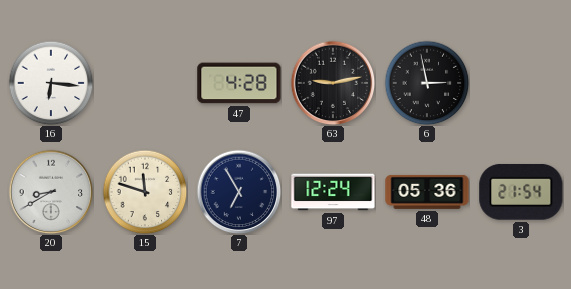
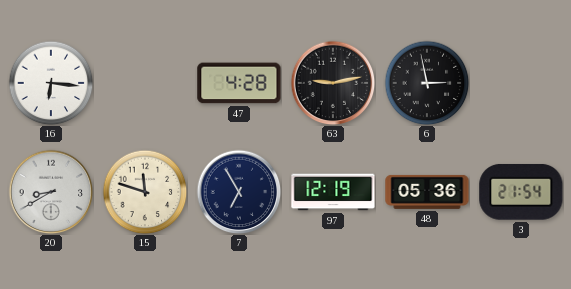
97: 12:24 -> 12:19
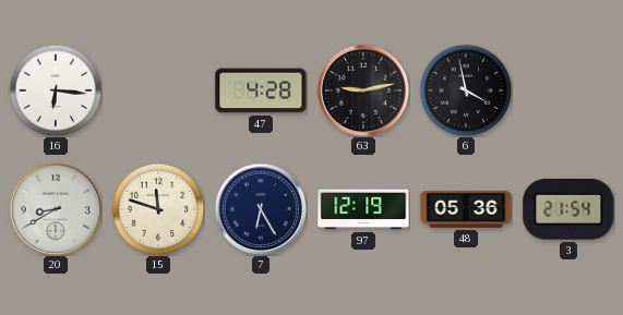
6: 2:58 -> 3:58
7: 6:55 -> 6:25
